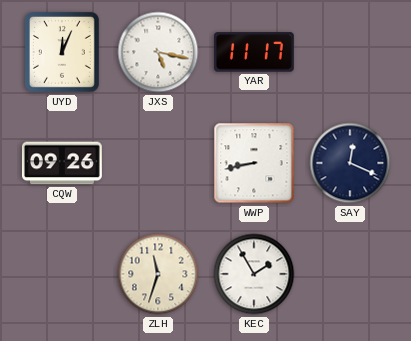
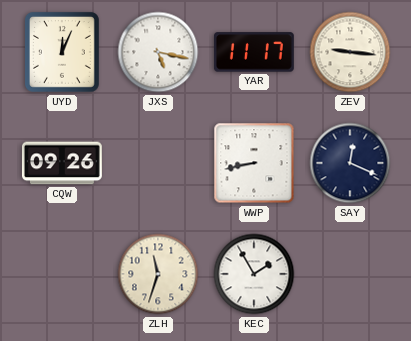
ZEV: none -> 9:16
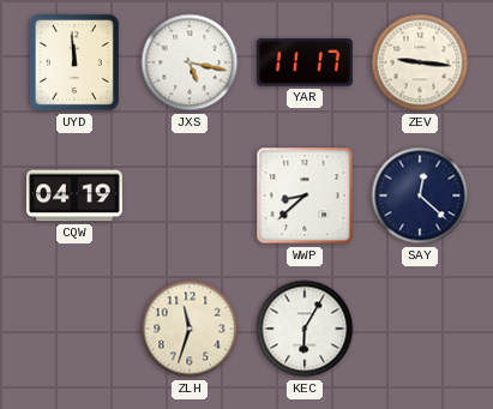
UYD: 12:04 -> 11:59
CQW: 09:26 -> 04:19
WWP: 8:43 -> 8:38
SAY: 12:19 -> 12:22
KEC: 1:55 -> 6:05
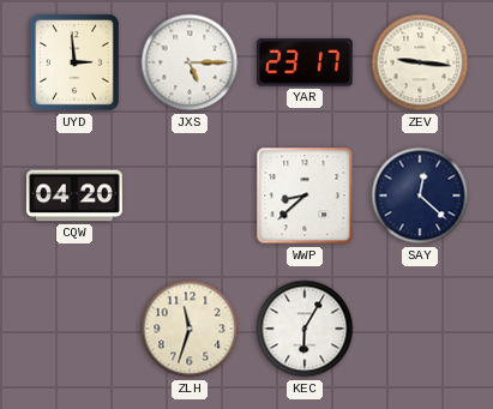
UYD: 11:59 -> 2:59
JXS: 5:17 -> 5:15
YAR: 11:17 -> 23:17
CQW: 04:19 -> 04:20
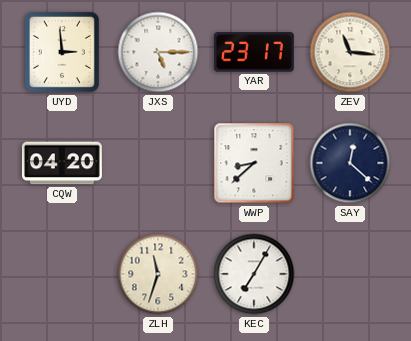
ZEV: 9:16 -> 11:16
KEC: 6:05 -> 7:05
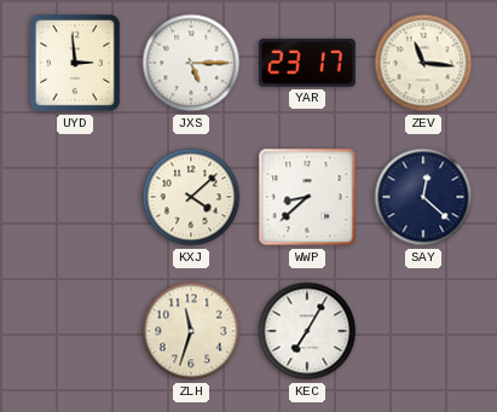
CQW: 04:20 -> none
KXJ: none -> 4:08
